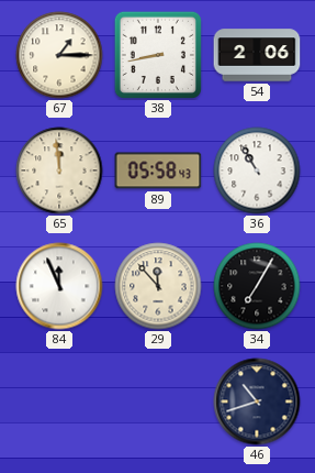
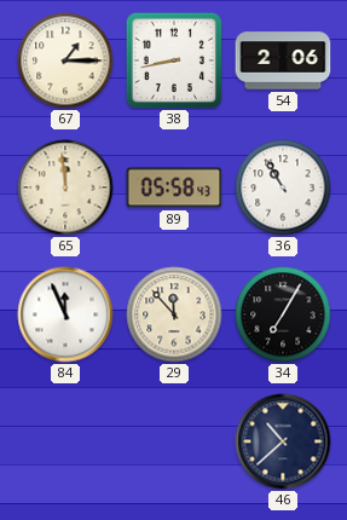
46: 10:42 -> 10:38
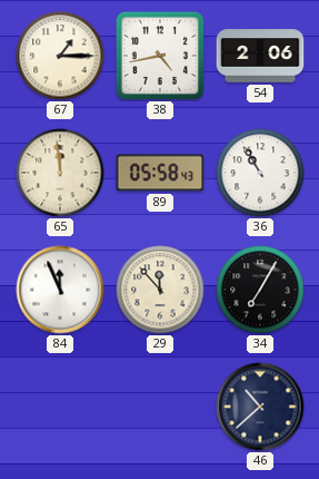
38: 8:43 -> 4:43
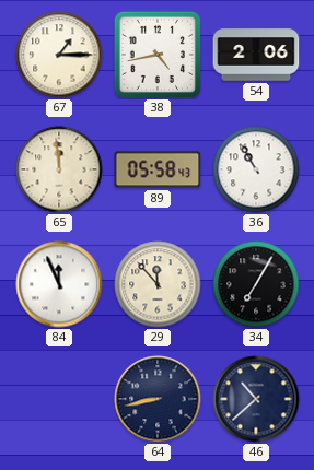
64: none -> 8:43
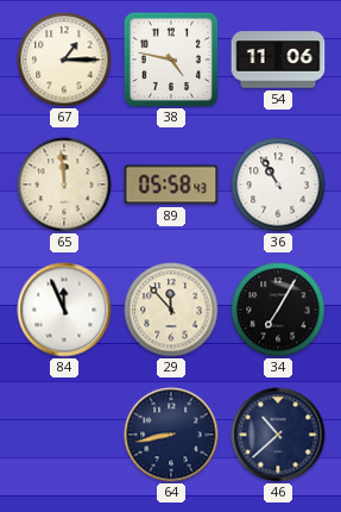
38: 4:43 -> 4:47
54: 2:06 -> 11:06
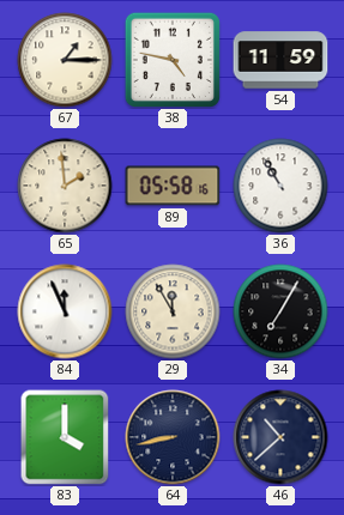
54: 11:06 -> 11:59
65: 11:59 -> 1:59
89: 05:58:43 -> 05:58:16
29: 11:53 -> 11:55
83: none -> 4:00
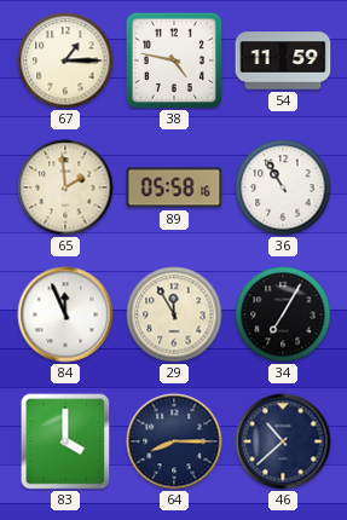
64: 8:43 -> 8:15
